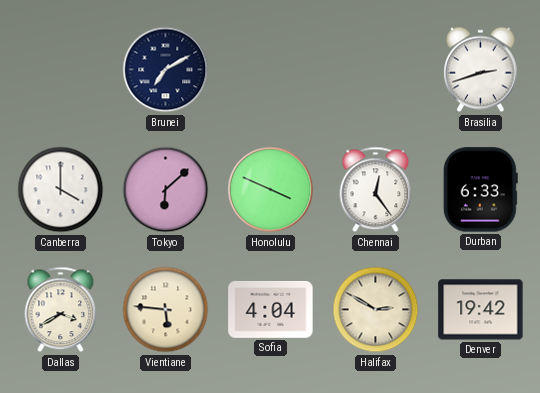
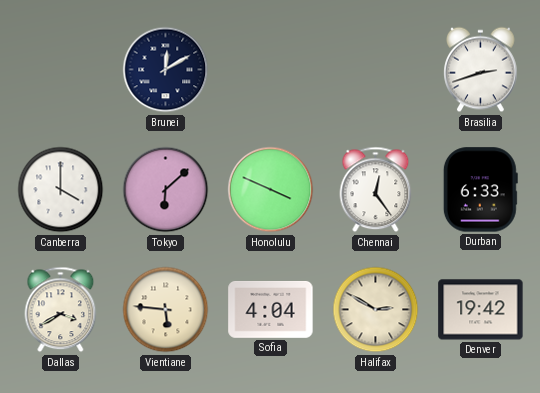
Brunei: 7:10 -> 12:10
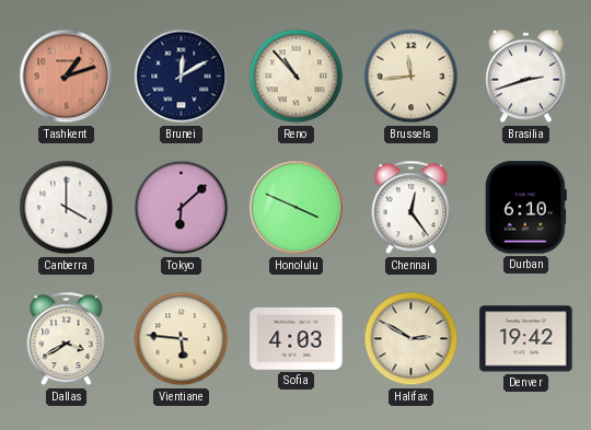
Tashkent: none -> 1:12
Reno: none -> 10:53
Brussels: none -> 11:44
Durban: 6:33 -> 6:10
Sofia: 4:04 -> 4:03
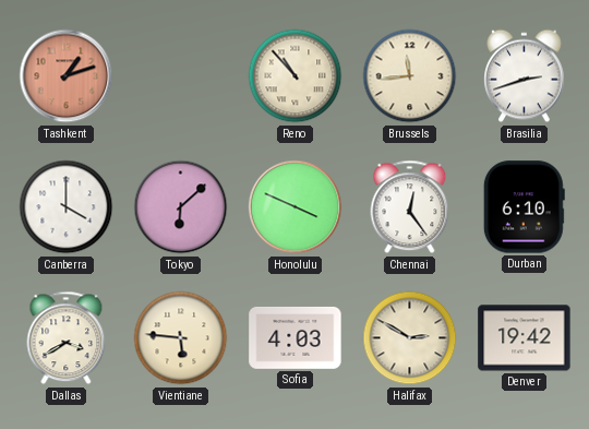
Brunei: 12:10 -> none
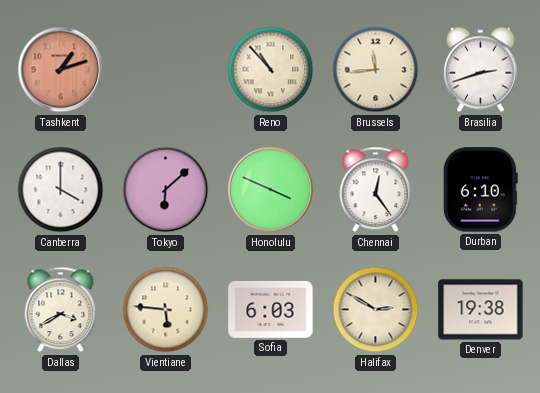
Sofia: 4:03 -> 6:03
Denver: 19:42 -> 19:38
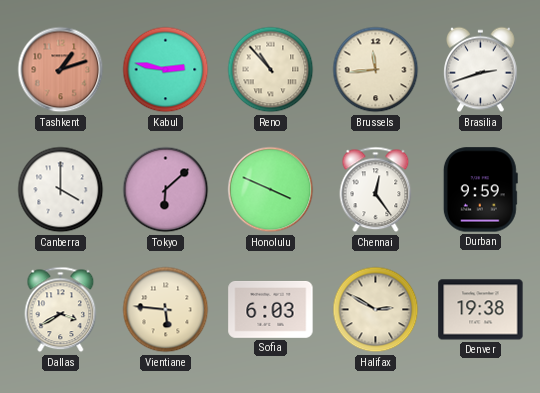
Kabul: none -> 2:47
Durban: 6:10 -> 9:59
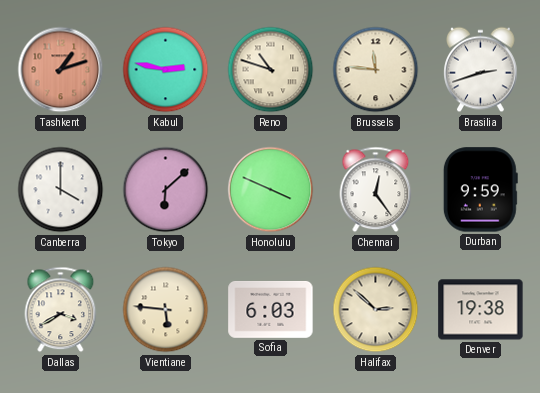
Reno: 10:53 -> 10:48
Brussels: 11:44 -> 11:46
Halifax: 2:50 -> 2:52
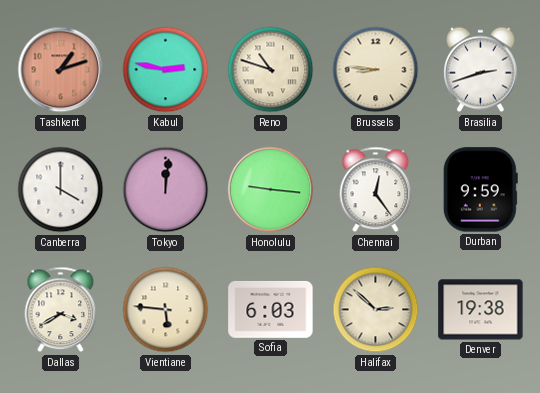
Brussels: 11:46 -> 8:46
Tokyo: 6:08 -> 12:01
Honolulu: 3:49 -> 9:16
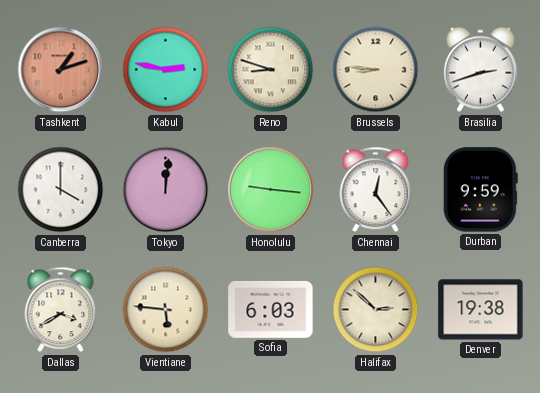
Reno: 10:48 -> 8:48
